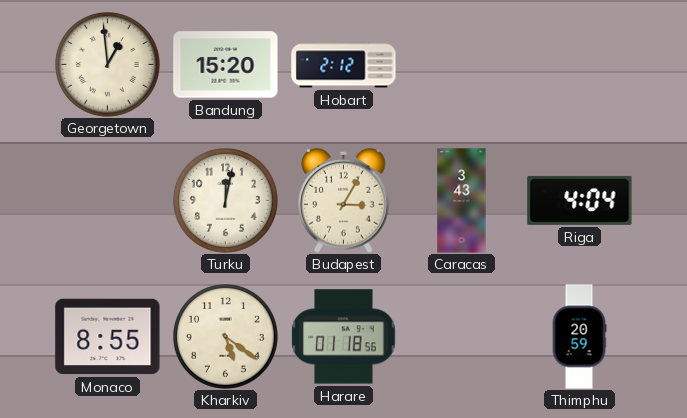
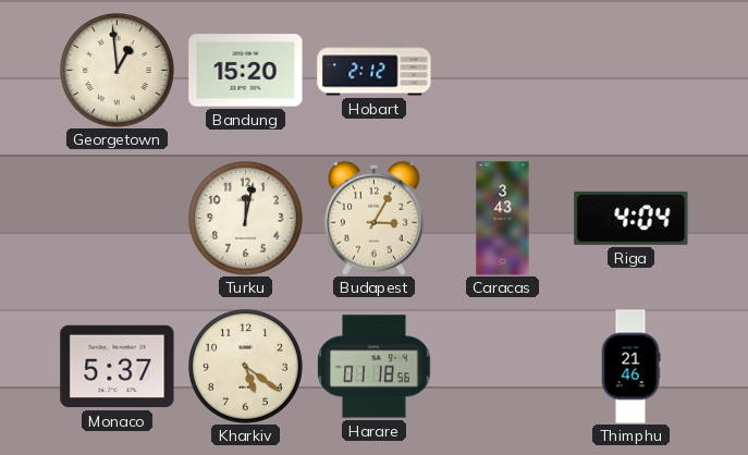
Monaco: 8:55 -> 5:37
Thimphu: 20:59 -> 21:46
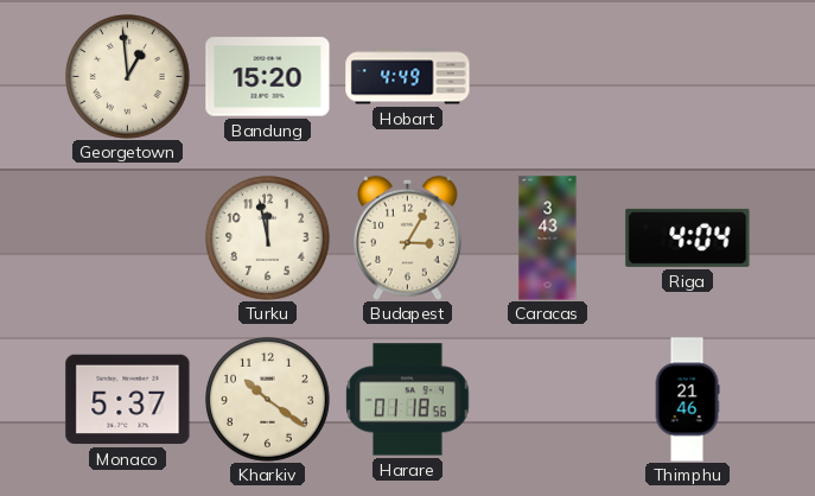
Hobart: 2:12 -> 4:49
Turku: 12:02 -> 11:58
Kharkiv: 5:21 -> 10:21
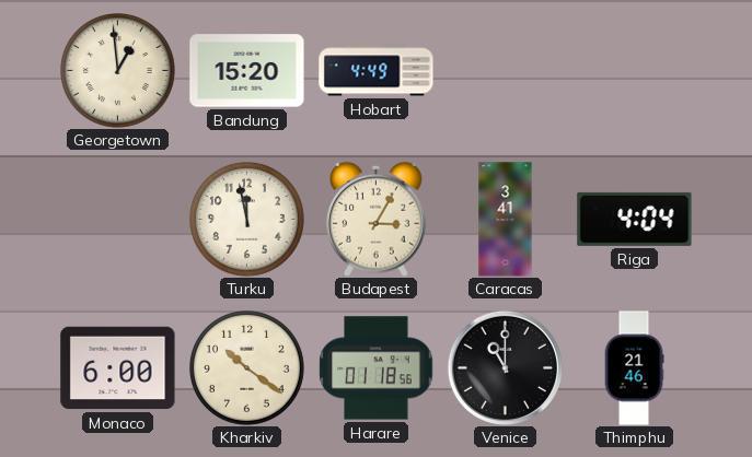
Caracas: 3:43 -> 3:41
Monaco: 5:37 -> 6:00
Venice: none -> 11:00
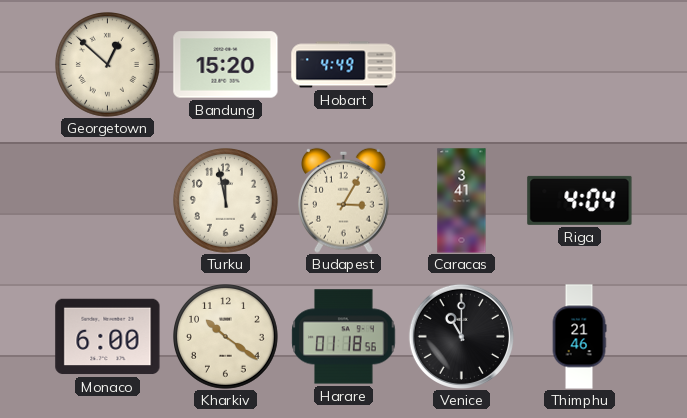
Georgetown: 12:59 -> 12:52
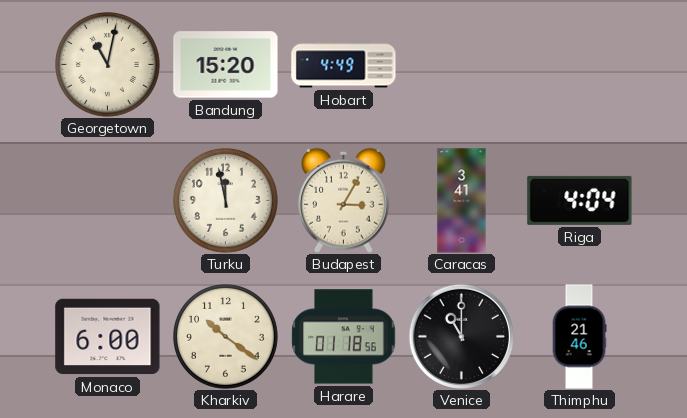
Georgetown: 12:52 -> 11:02
